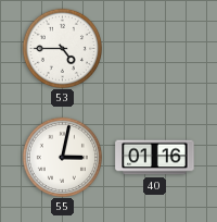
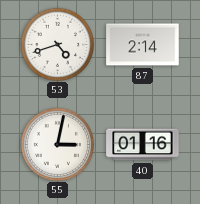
53: 4:45 -> 4:42
87: none -> 2:14
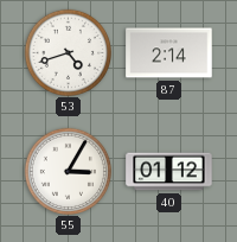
55: 3:02 -> 3:05
40: 01:16 -> 01:12
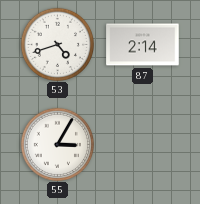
40: 01:12 -> none
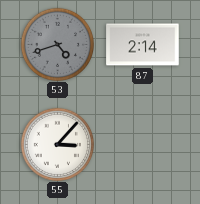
53 dial: white -> grey
55: 3:05 -> 3:07
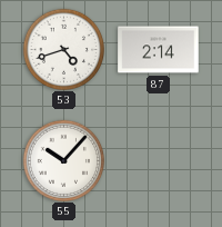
53 dial: grey -> white
55: 3:07 -> 10:07
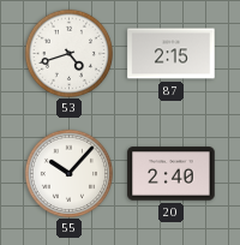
87: 2:14 -> 2:15
20: none -> 2:40
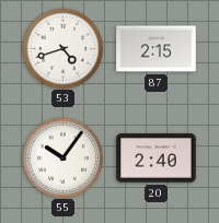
55: 10:07 -> 10:06
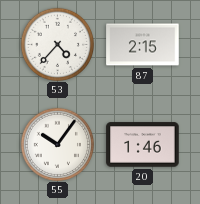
53: 4:42 -> 4:37
20: 2:40 -> 1:46
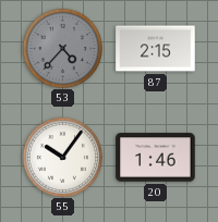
53 dial: white -> grey
